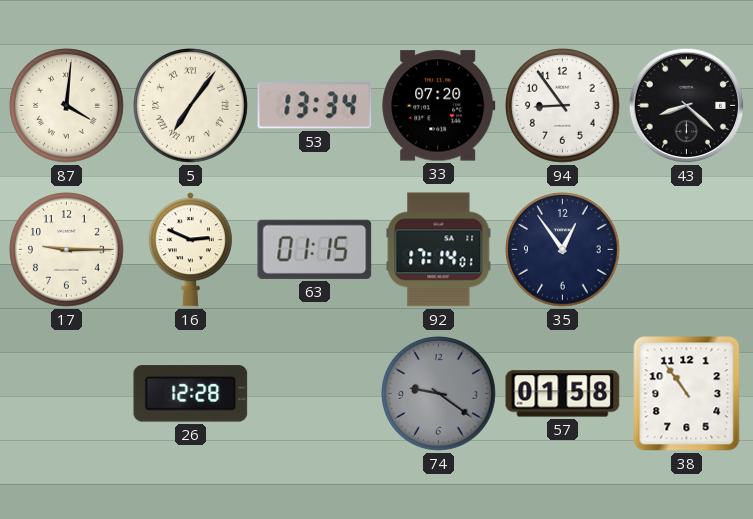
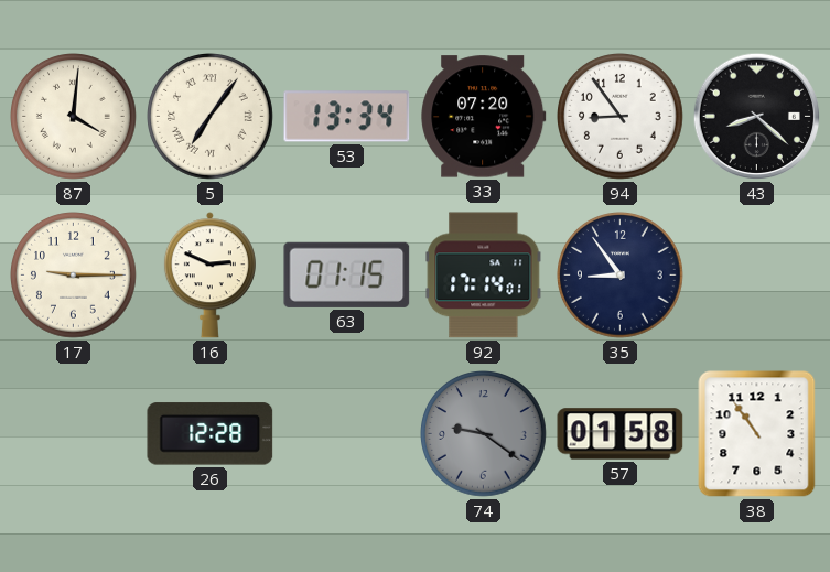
35: 12:54 -> 8:54
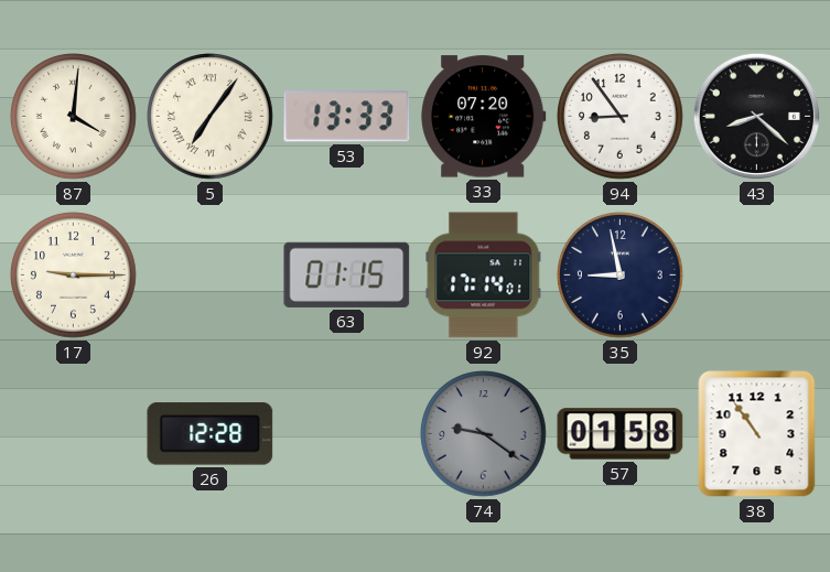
53: 13:34 -> 13:33
16: 2:49 -> none
35: 8:54 -> 8:58
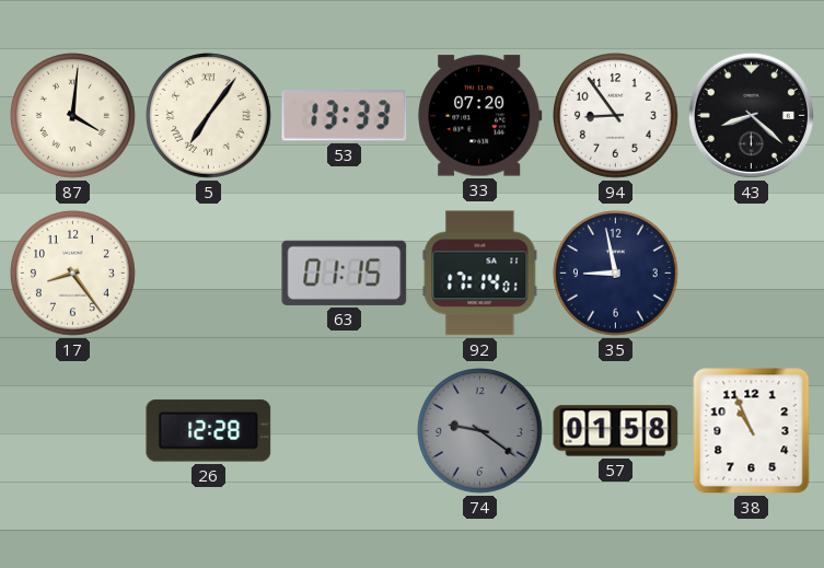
17: 9:15 -> 8:24
38: 10:54 -> 10:56
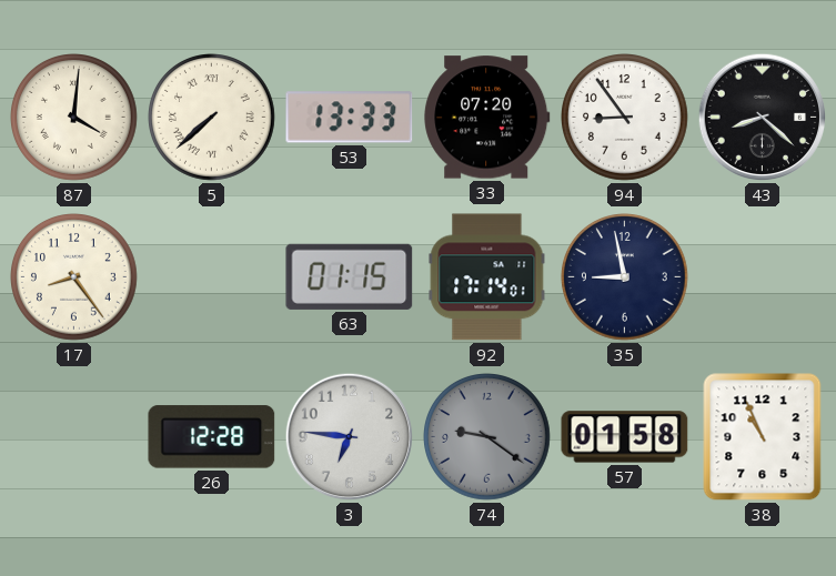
5: 7:06 -> 7:38
3: none -> 6:46
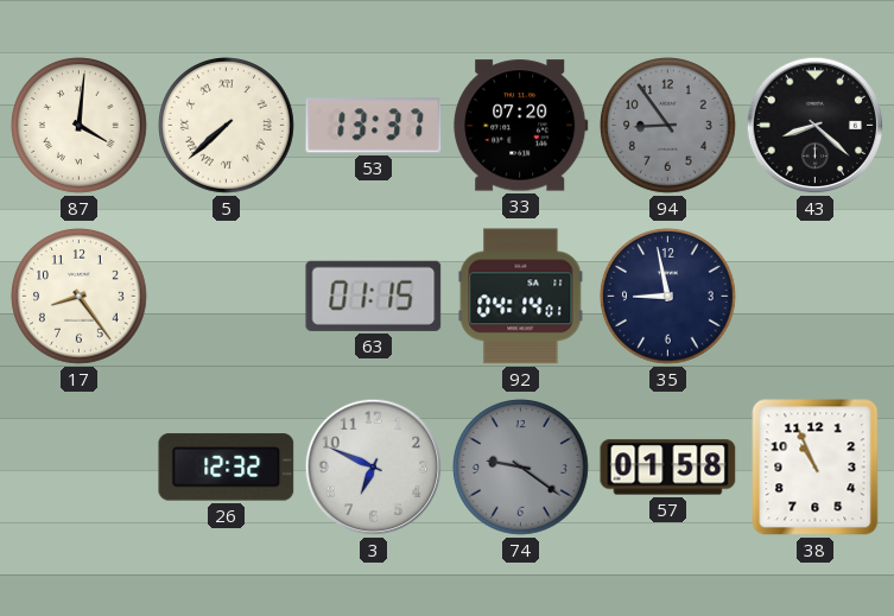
53: 13:33 -> 13:37
94 dial: white -> grey
92: 17:14 -> 04:14
26: 12:28 -> 12:32
3: 6:46 -> 6:49
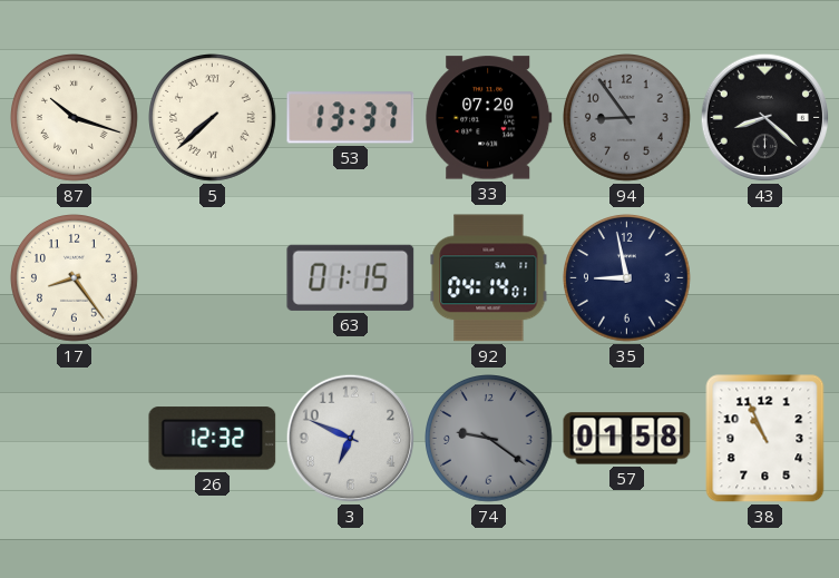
87: 4:01 -> 10:18
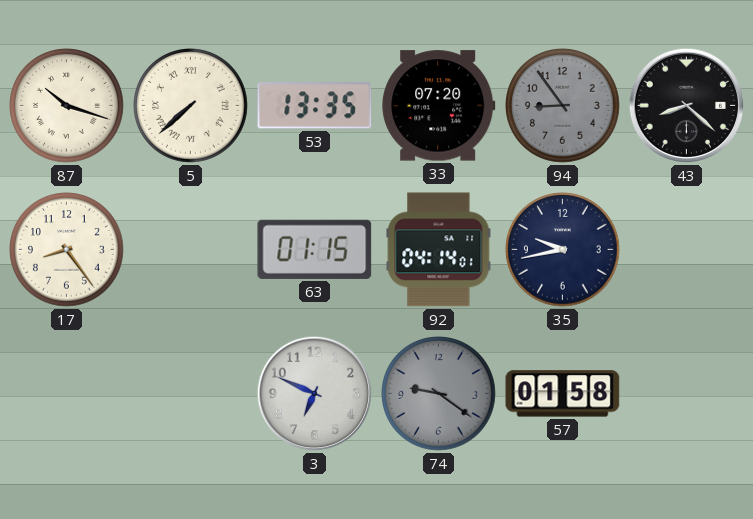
53: 13:37 -> 13:35
35: 8:58 -> 9:43
26: 12:32 -> none
38: 10:56 -> none
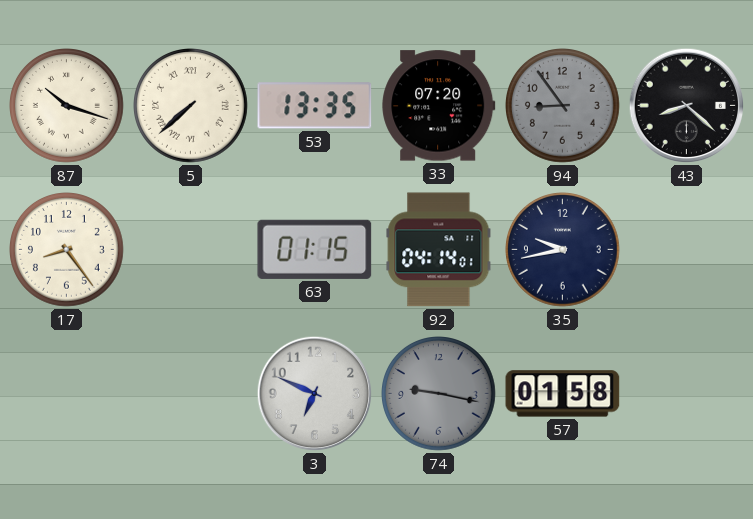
74: 9:21 -> 9:17
